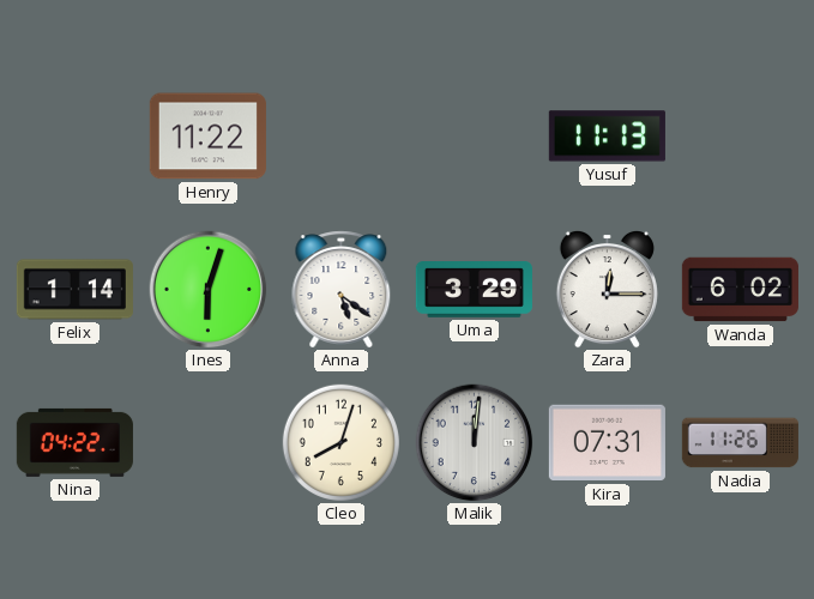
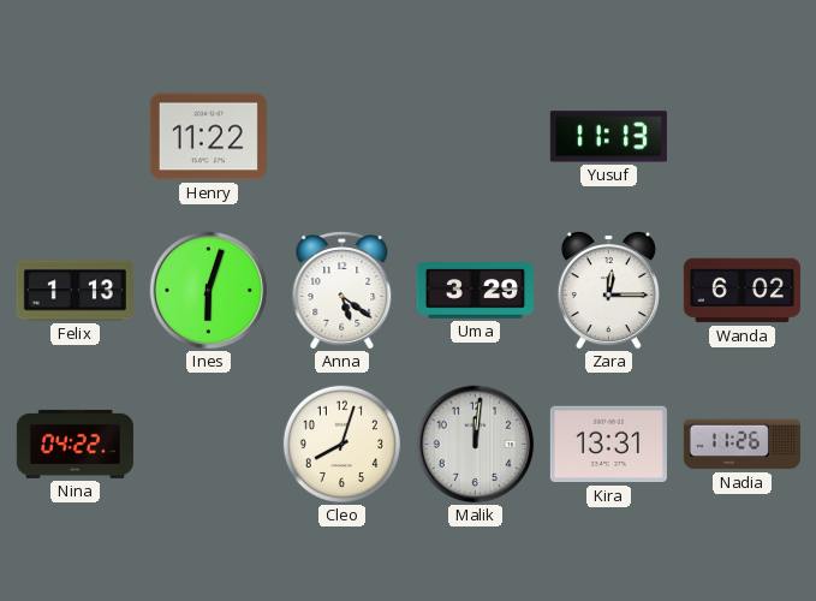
Felix: 1:14 -> 1:13
Kira: 07:31 -> 13:31
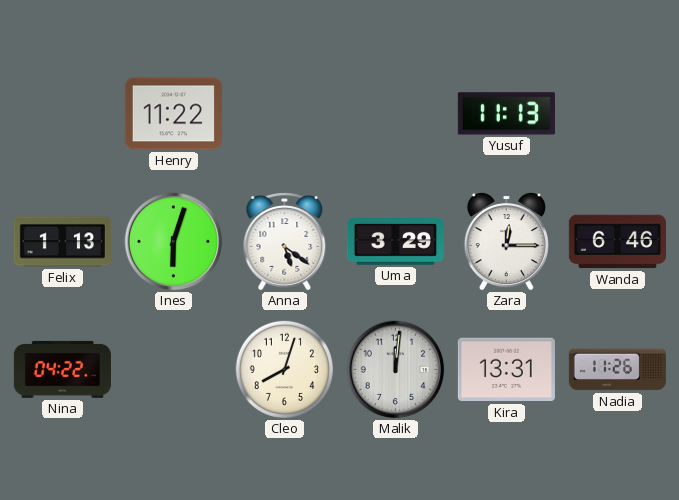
Wanda: 6:02 -> 6:46
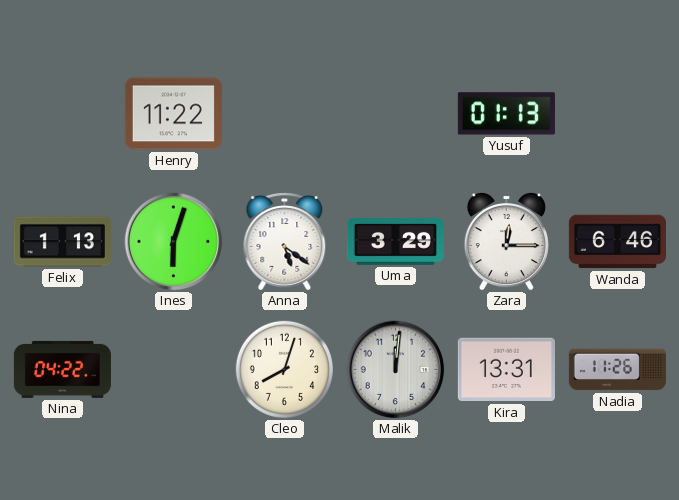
Yusuf: 11:13 -> 01:13
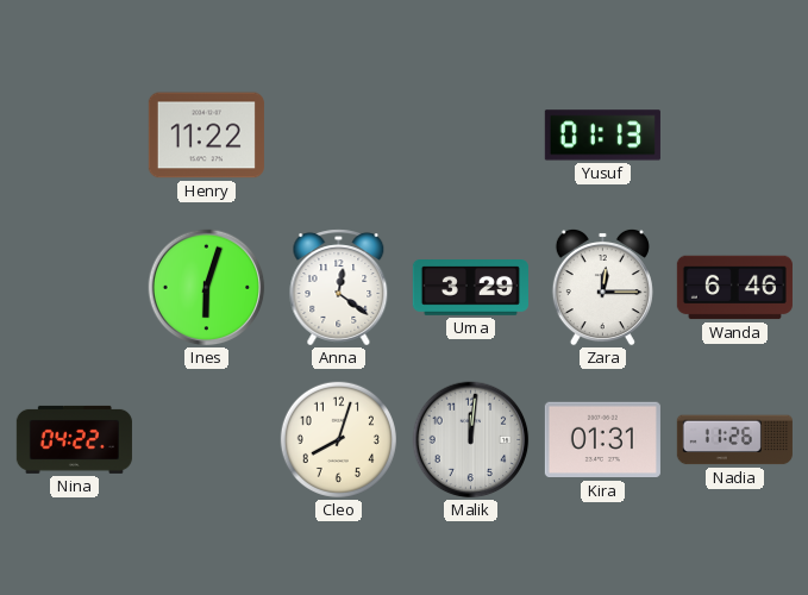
Felix: 1:13 -> none
Anna: 5:21 -> 12:21
Kira: 13:31 -> 01:31
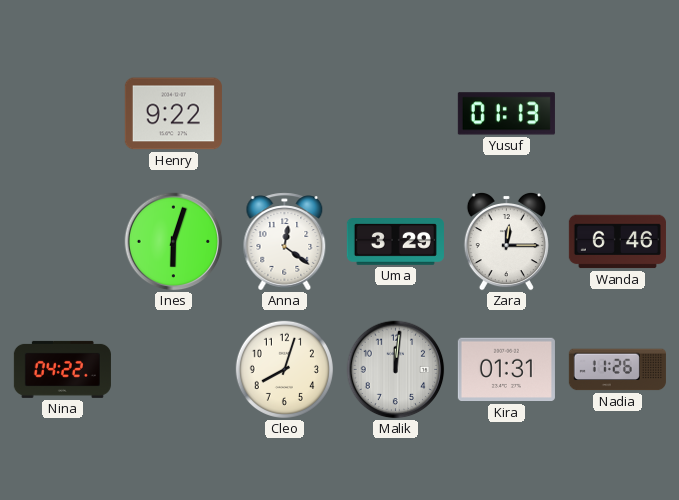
Henry: 11:22 -> 9:22
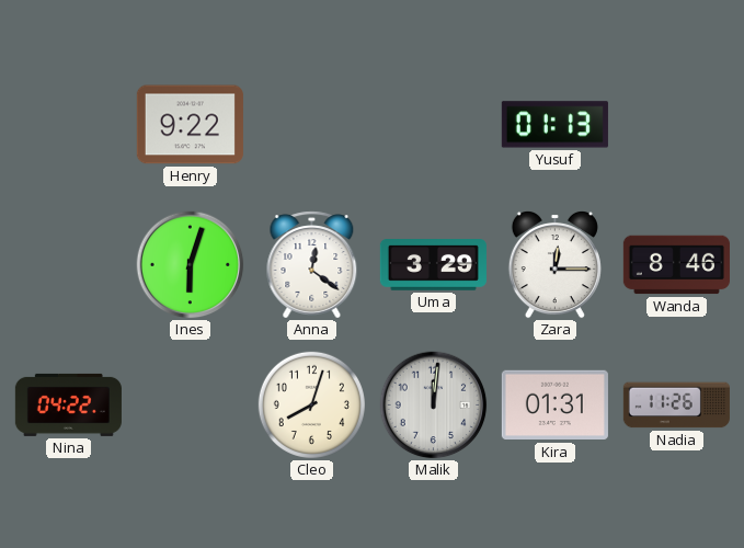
Wanda: 6:46 -> 8:46
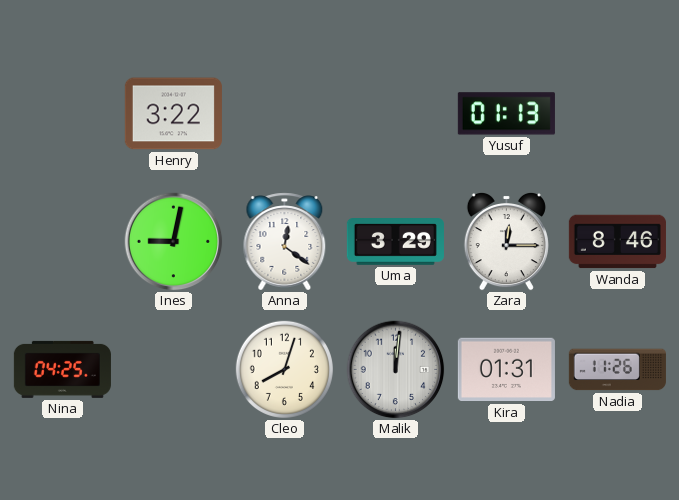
Henry: 9:22 -> 3:22
Ines: 6:03 -> 9:02
Nina: 04:22 -> 04:25
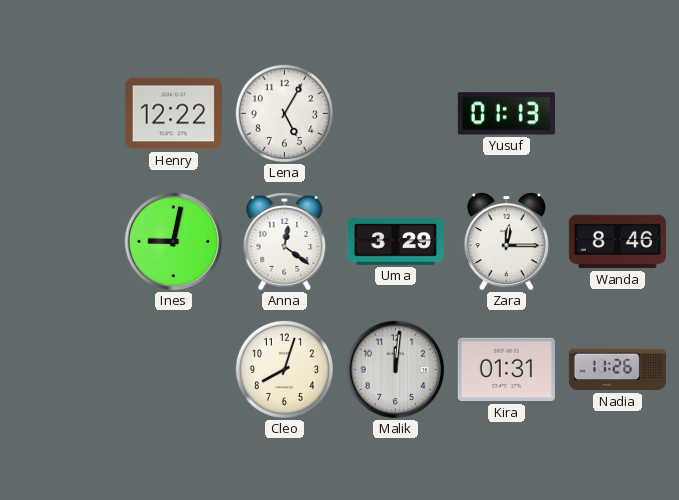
Henry: 3:22 -> 12:22
Lena: none -> 5:05
Nina: 04:25 -> none
